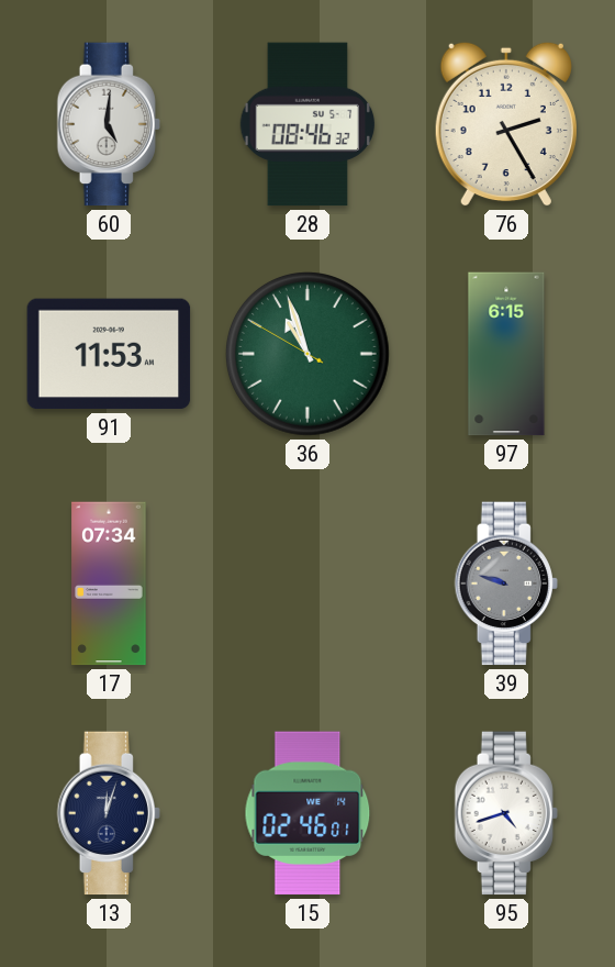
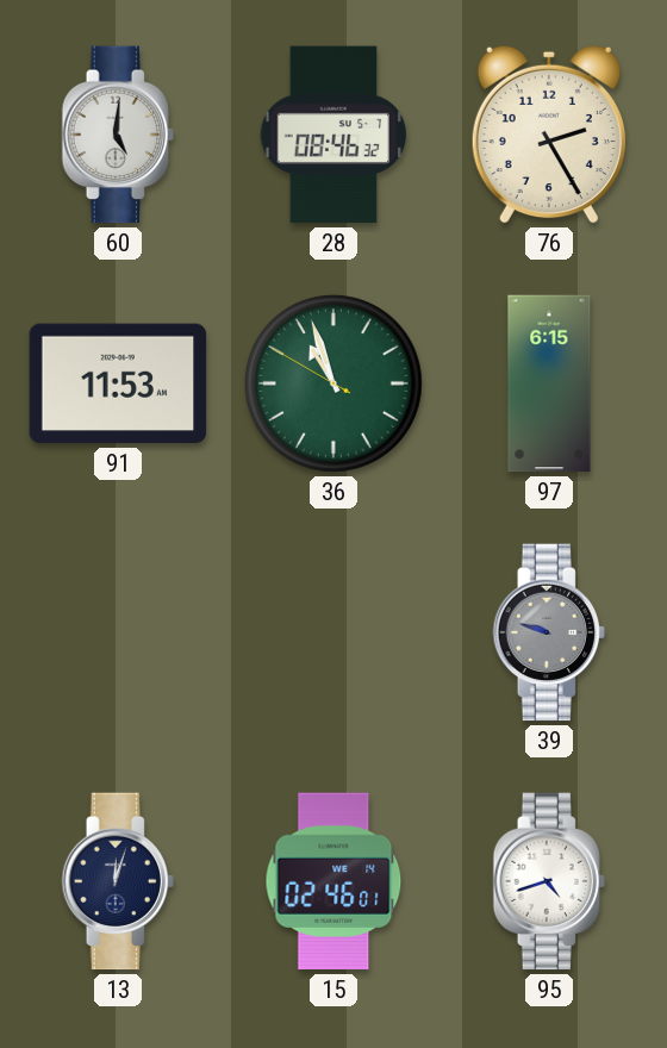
17: 07:34 -> none
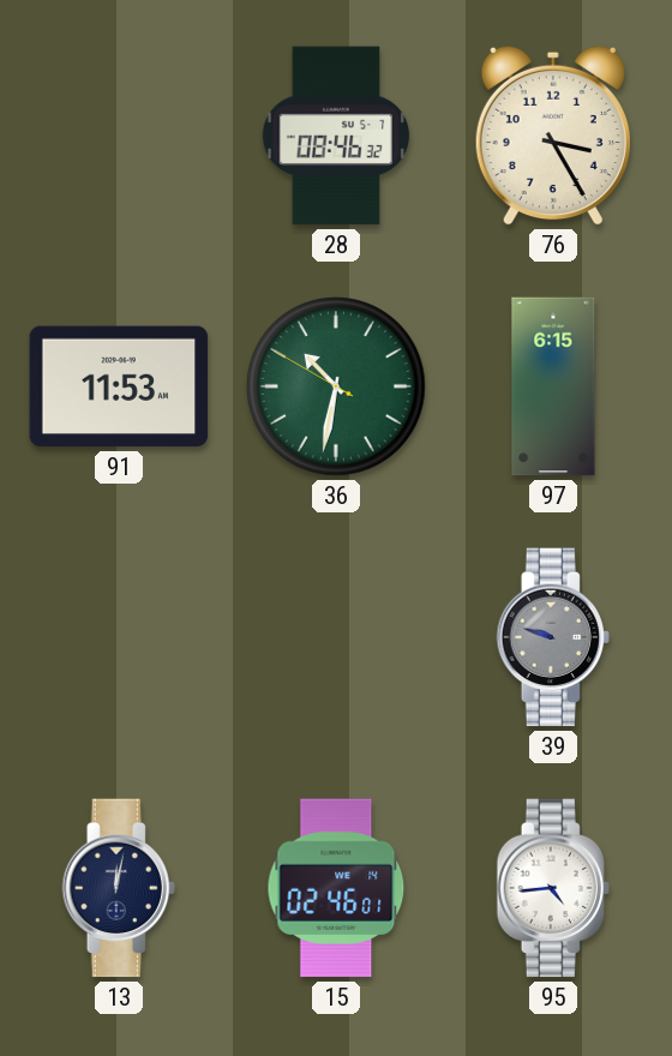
60: 5:01 -> none
76: 2:25 -> 3:25
36: 10:56 -> 10:31
13: 12:03 -> 12:02
95: 4:42 -> 4:44
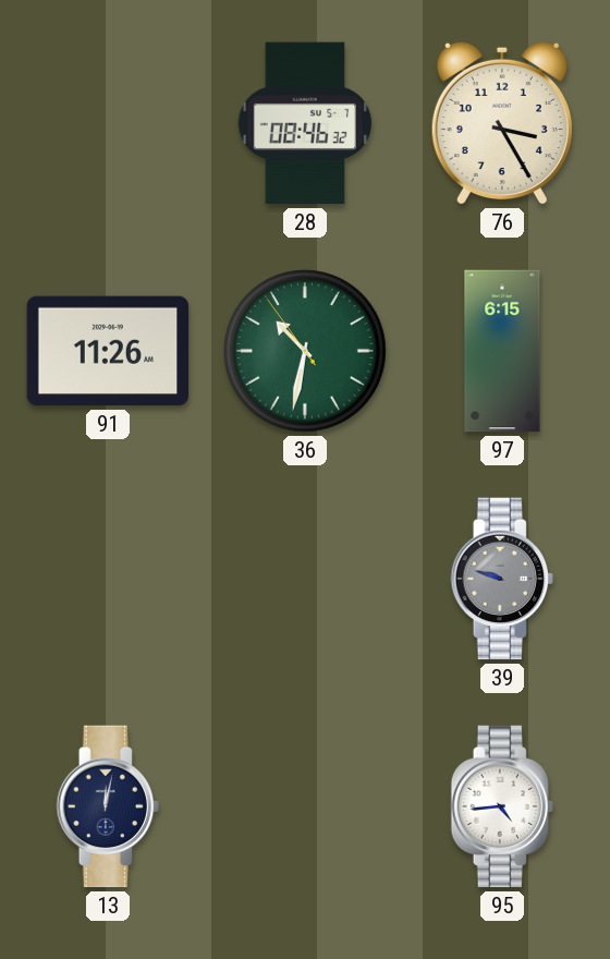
91: 11:53 -> 11:26
36: 10:31:50 -> 10:31:54
15: 02:46 -> none
